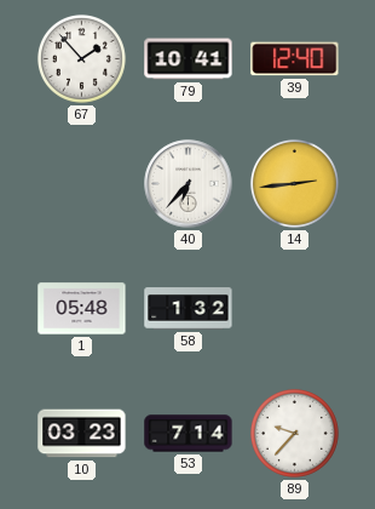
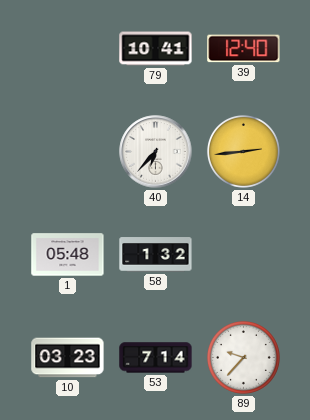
67: 1:53 -> none
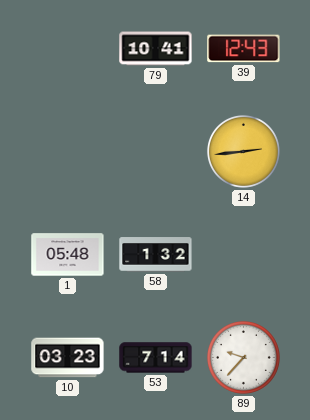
39: 12:40 -> 12:43
40: 6:37 -> none
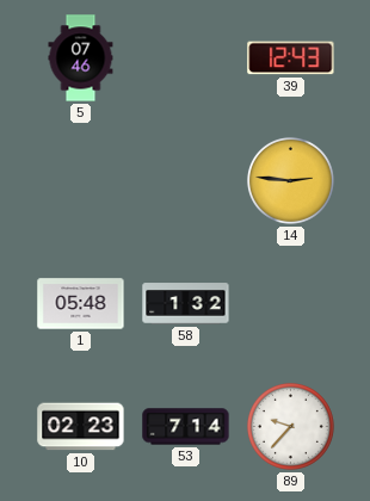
5: none -> 07:46
79: 10:41 -> none
14: 2:44 -> 2:46
10: 03:23 -> 02:23
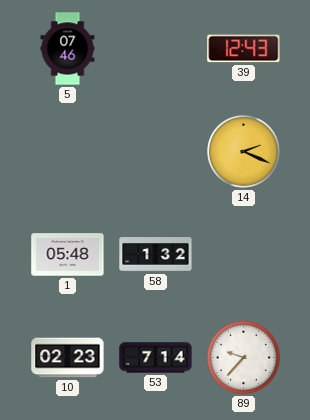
14: 2:46 -> 2:19
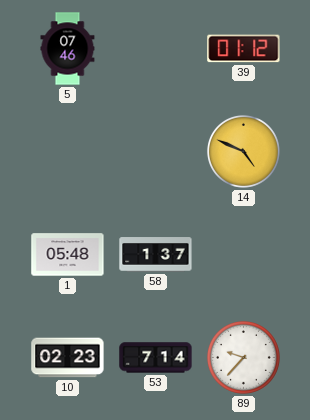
39: 12:43 -> 01:12
14: 2:19 -> 4:49
58: 1:32 -> 1:37
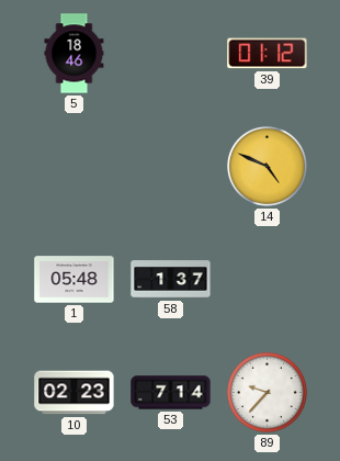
5: 07:46 -> 18:46
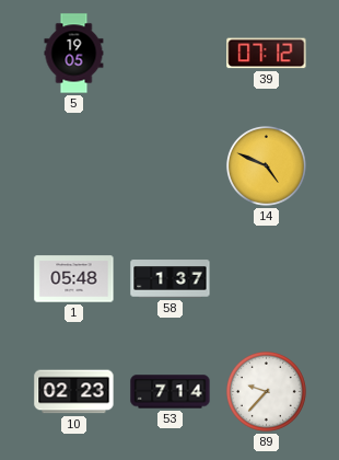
5: 18:46 -> 19:05
39: 01:12 -> 07:12
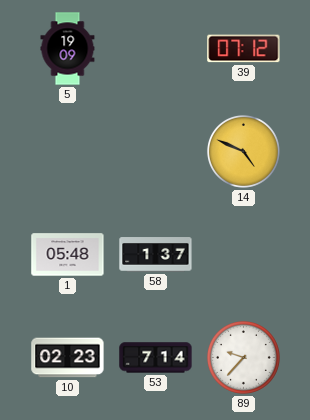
5: 19:05 -> 19:09
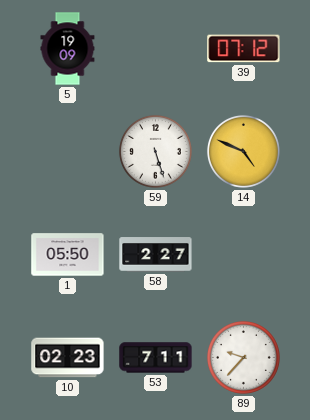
59: none -> 5:27
1: 05:48 -> 05:50
58: 1:37 -> 2:27
53: 7:14 -> 7:11
